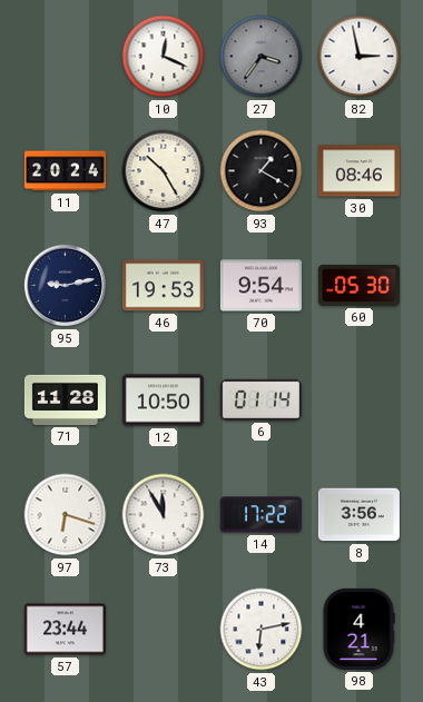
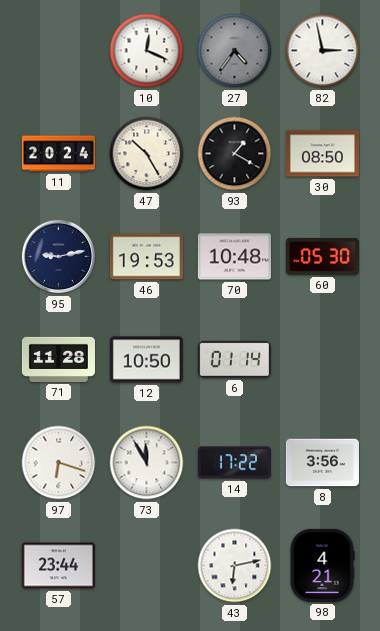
27: 3:36 -> 4:36
30: 08:46 -> 08:50
70: 9:54 -> 10:48
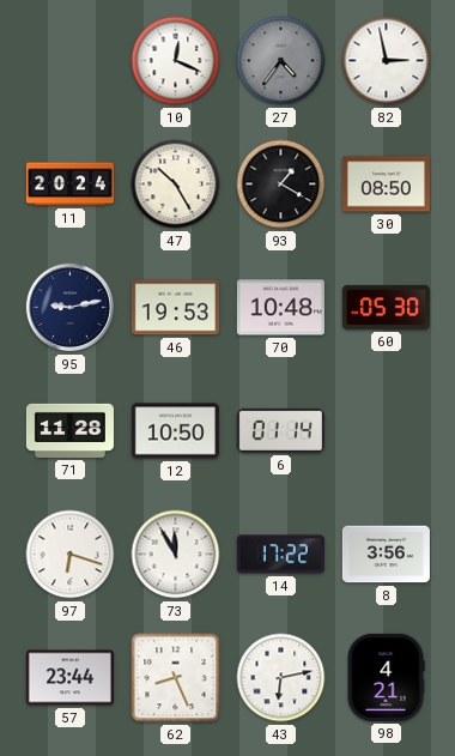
62: none -> 8:26
